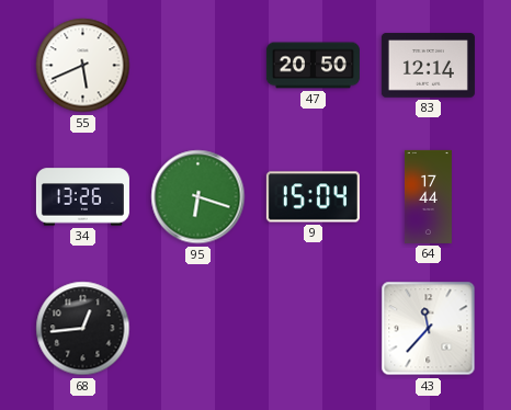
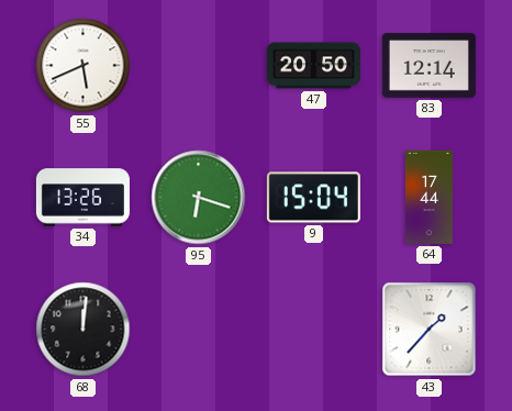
68: 12:44 -> 12:01
43: 11:37 -> 1:37
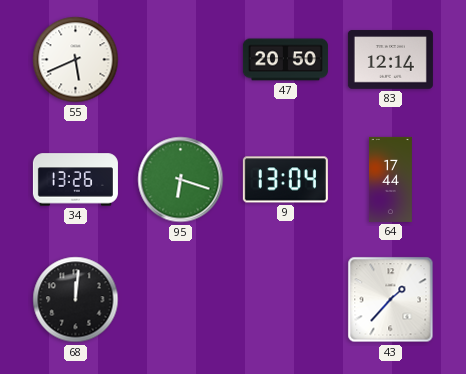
9: 15:04 -> 13:04
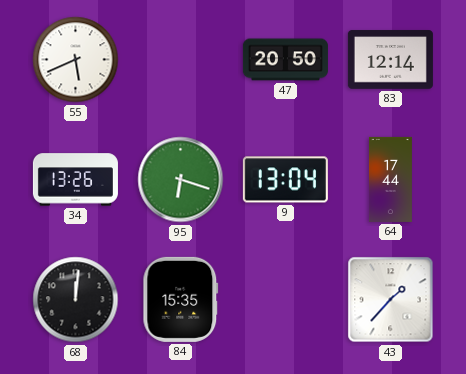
84: none -> 15:35
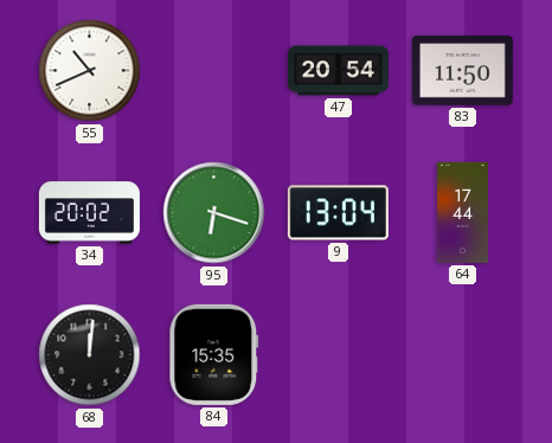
55: 5:41 -> 10:41
47: 20:50 -> 20:54
83: 12:14 -> 11:50
34: 13:26 -> 20:02
43: 1:37 -> none
